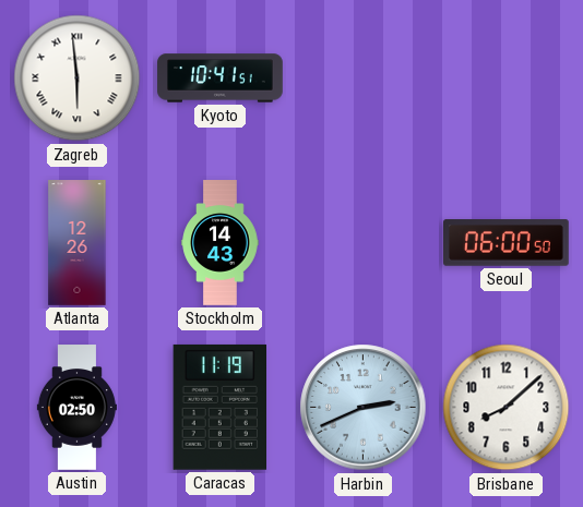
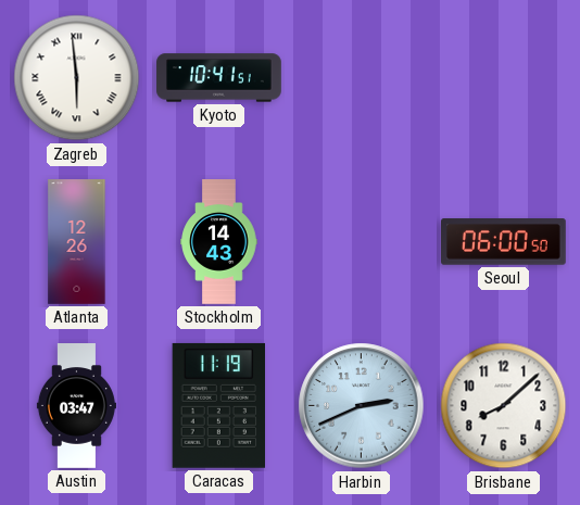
Austin: 02:50 -> 03:47
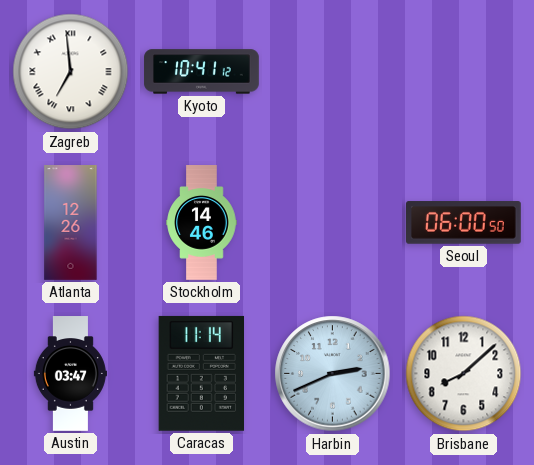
Zagreb: 5:59 -> 6:59
Kyoto: 10:41:51 -> 10:41:12
Stockholm: 14:43 -> 14:46
Caracas: 11:19 -> 11:14
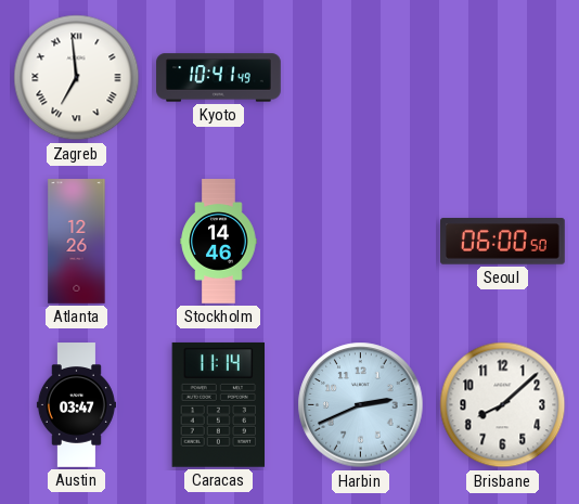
Kyoto: 10:41:12 -> 10:41:49
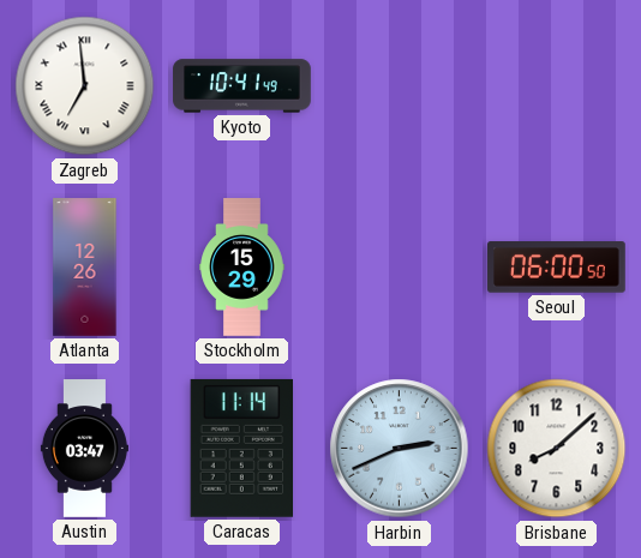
Stockholm: 14:46 -> 15:29
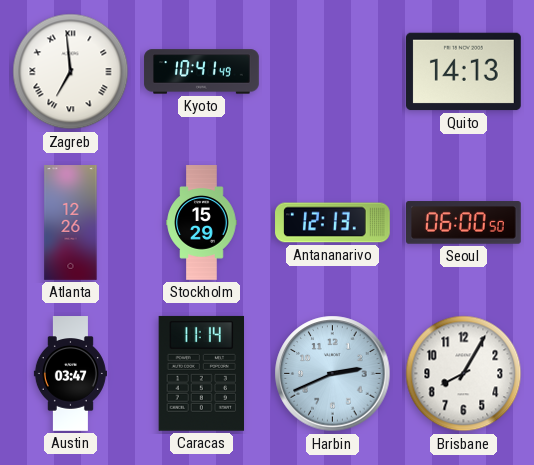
Quito: none -> 14:13
Antananarivo: none -> 12:13
Brisbane: 8:08 -> 8:05
